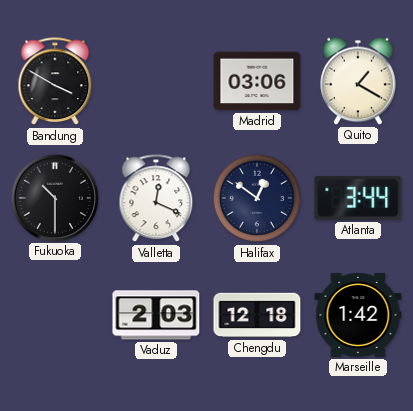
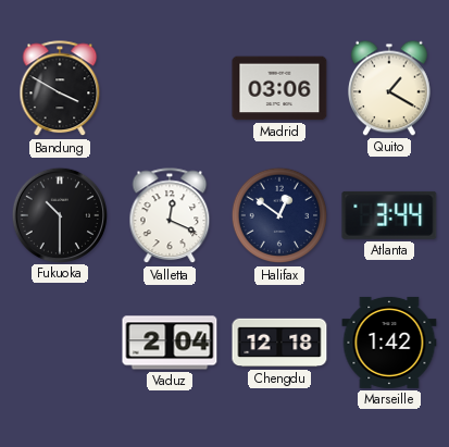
Vaduz: 2:03 -> 2:04
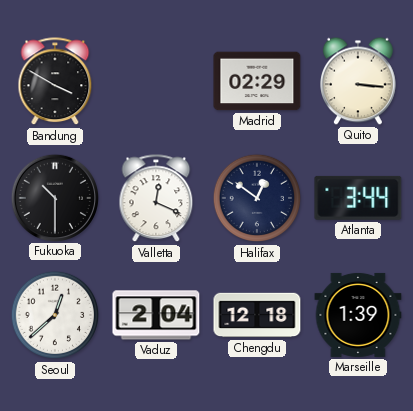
Madrid: 03:06 -> 02:29
Quito: 1:20 -> 3:16
Seoul: none -> 12:38
Marseille: 1:42 -> 1:39
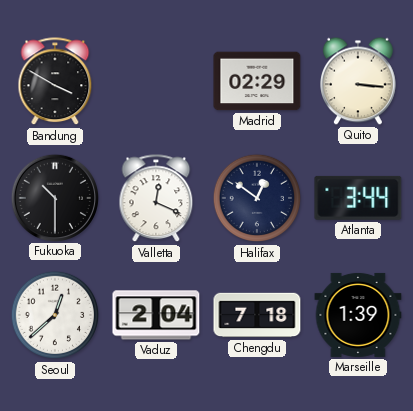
Chengdu: 12:18 -> 7:18
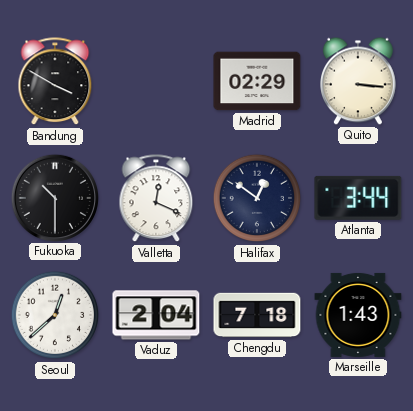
Marseille: 1:39 -> 1:43
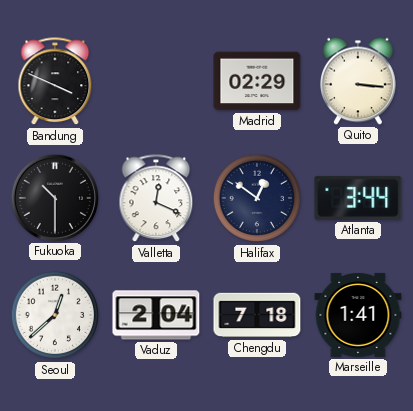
Bandung: 3:50 -> 3:49
Marseille: 1:43 -> 1:41
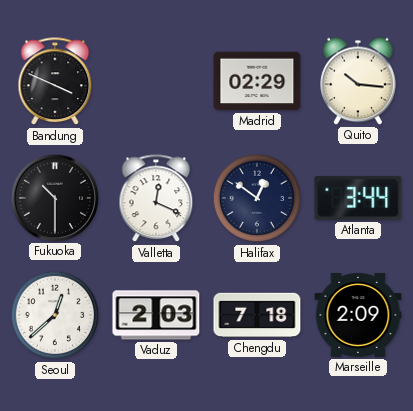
Quito: 3:16 -> 10:16
Vaduz: 2:04 -> 2:03
Marseille: 1:41 -> 2:09
